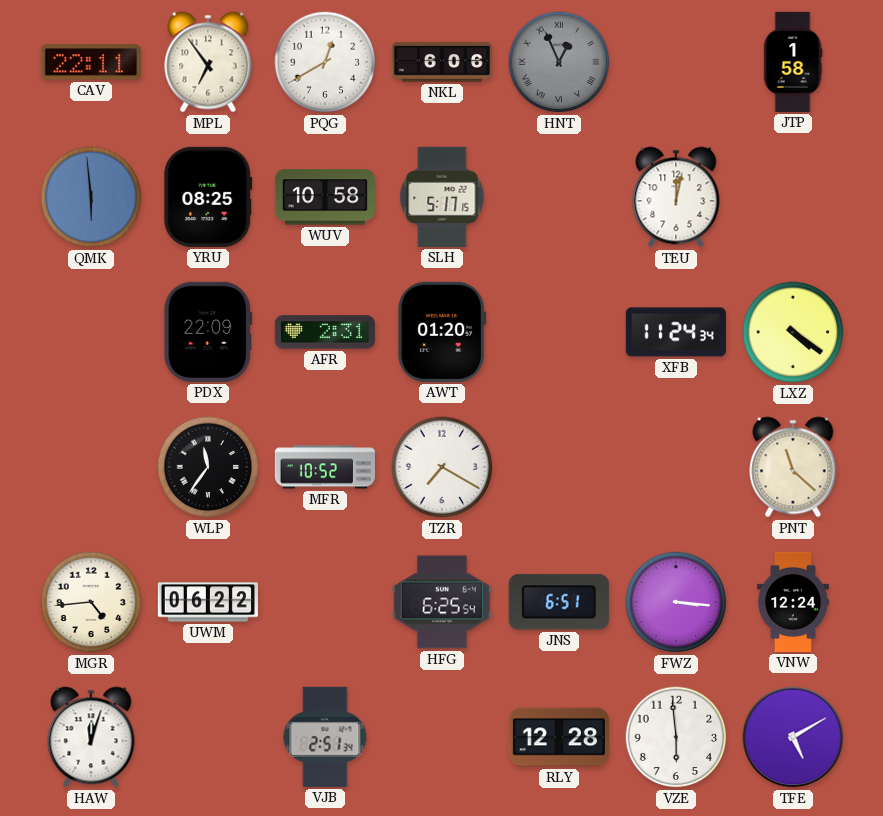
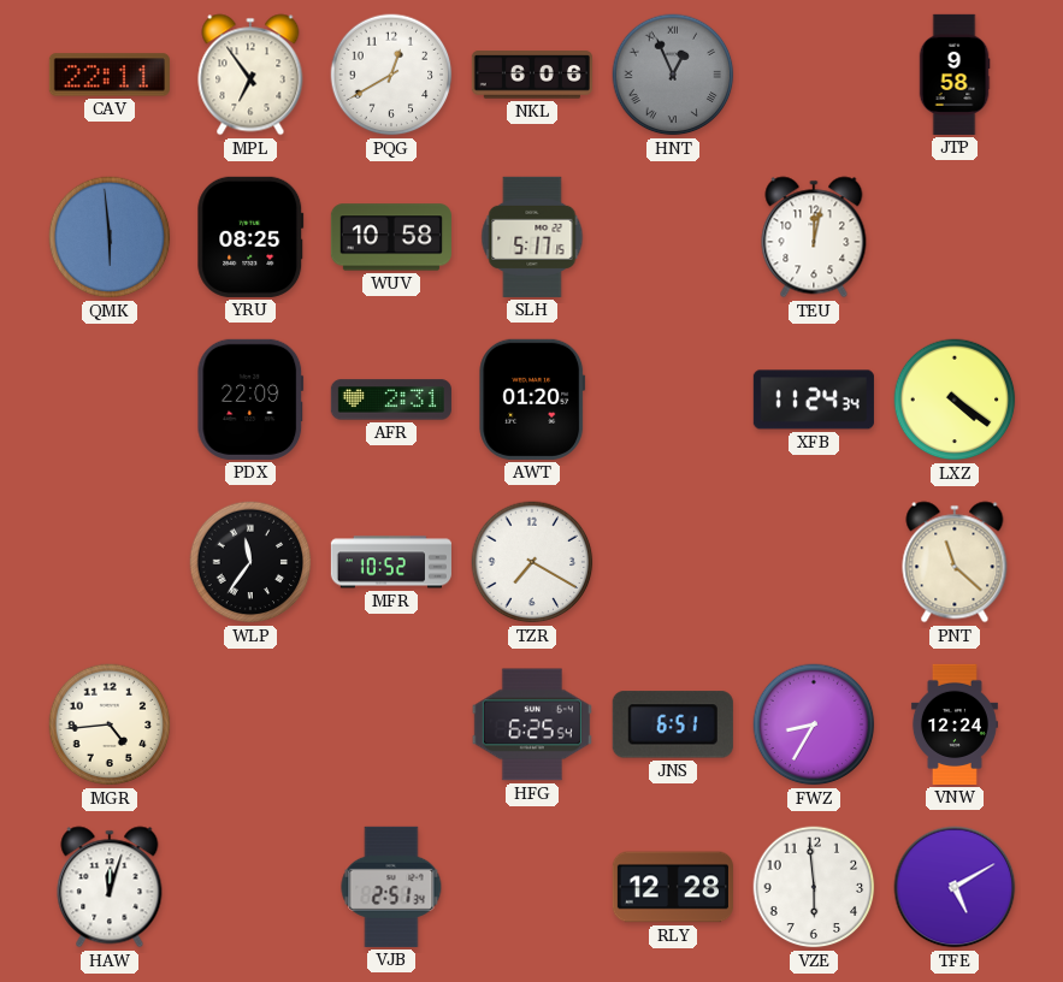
JTP: 1:58 -> 9:58
UWM: 06:22 -> none
FWZ: 3:16 -> 8:35
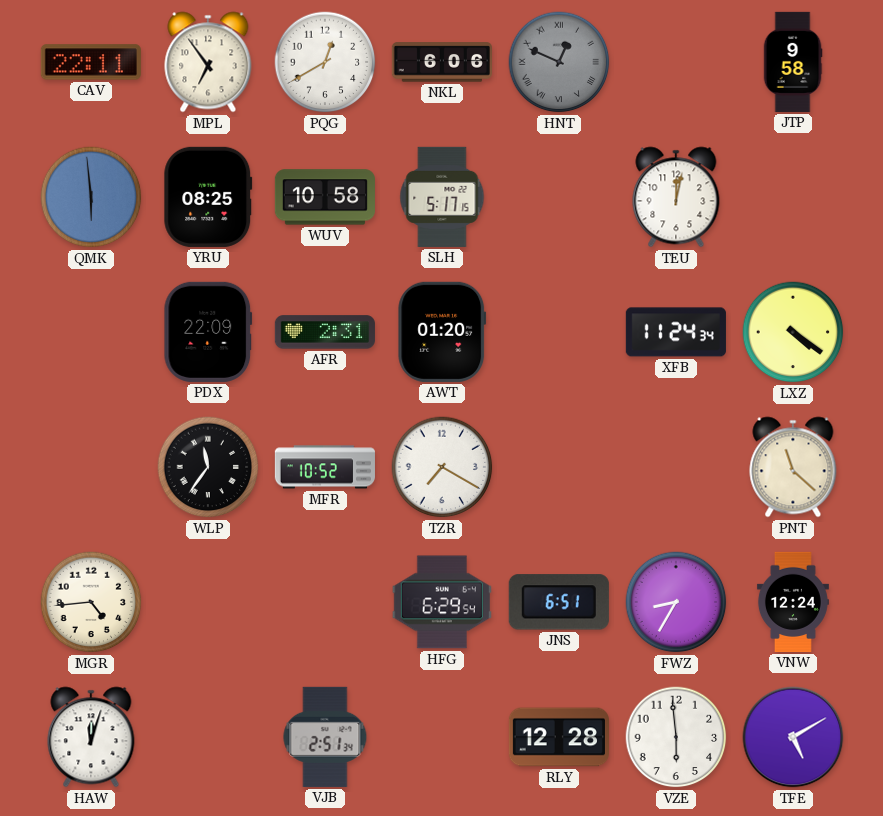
HNT: 12:56 -> 12:49
HFG: 6:25 -> 6:29
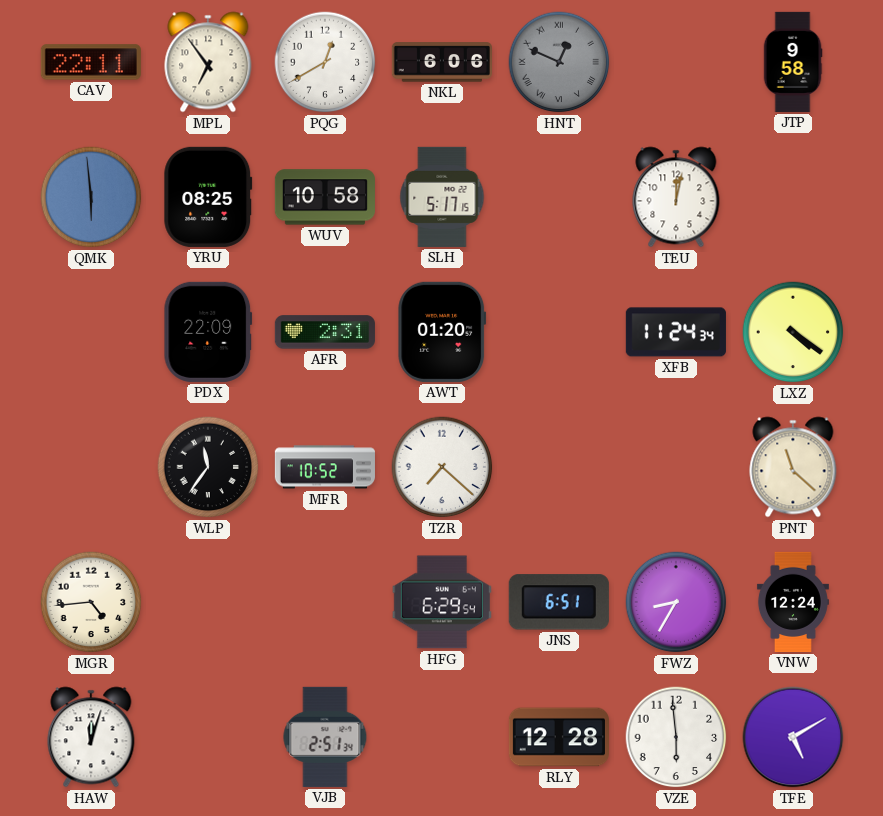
TZR: 7:20 -> 7:22
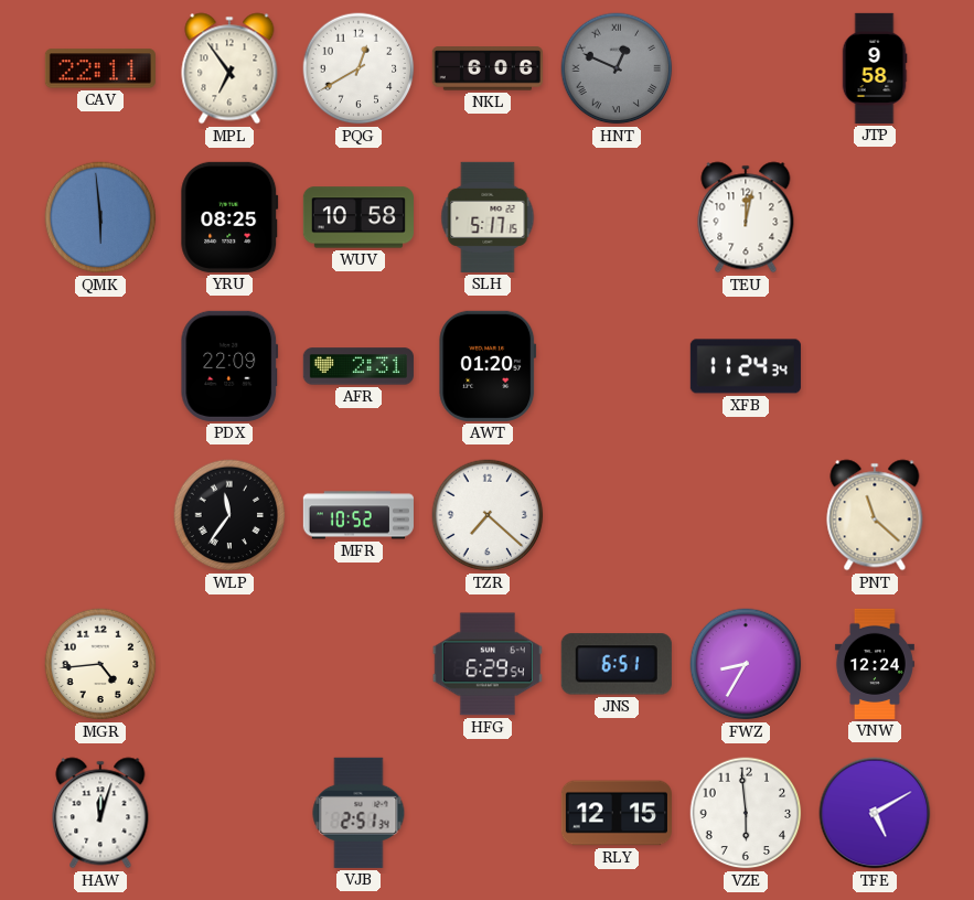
LXZ: 4:21 -> none
RLY: 12:28 -> 12:15
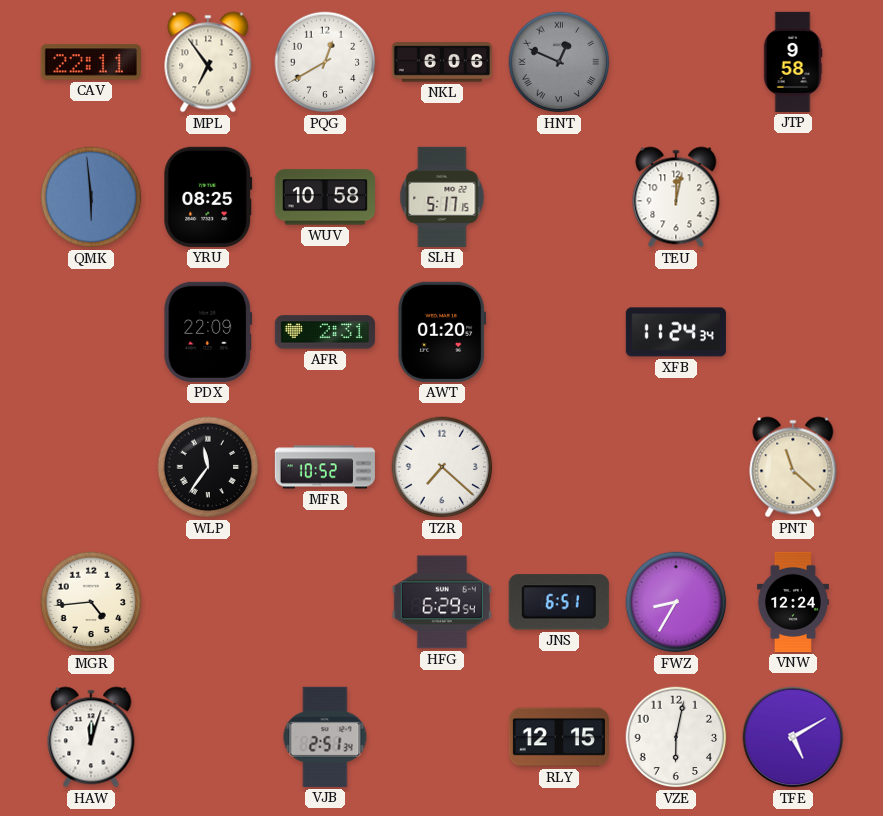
VZE: 5:59 -> 6:02
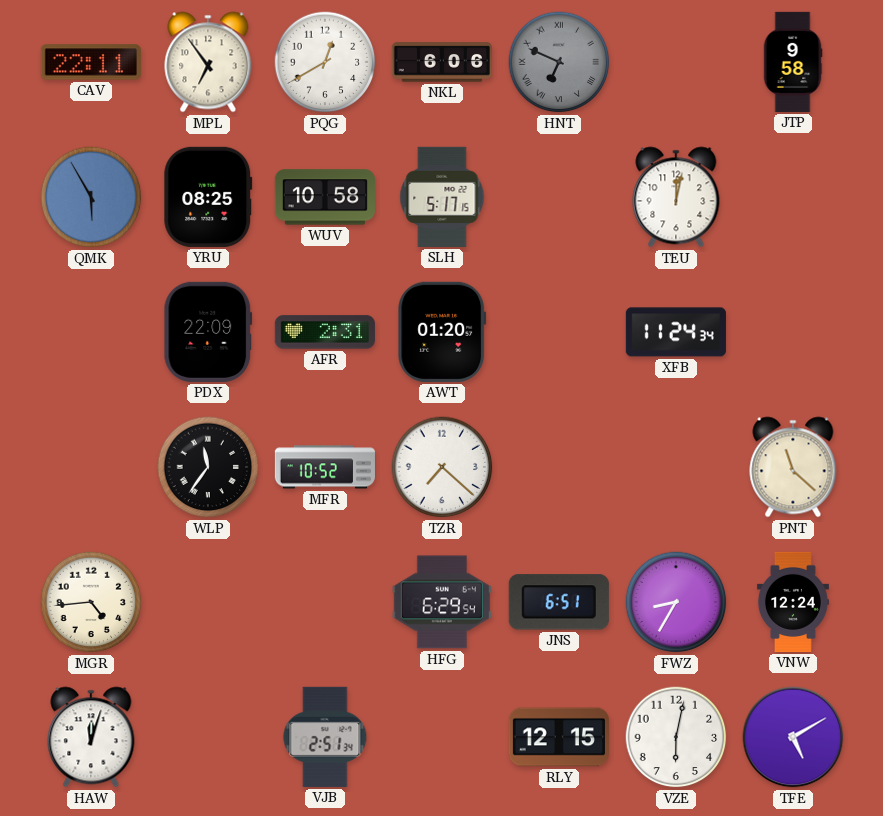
HNT: 12:49 -> 6:49
QMK: 5:59 -> 5:55
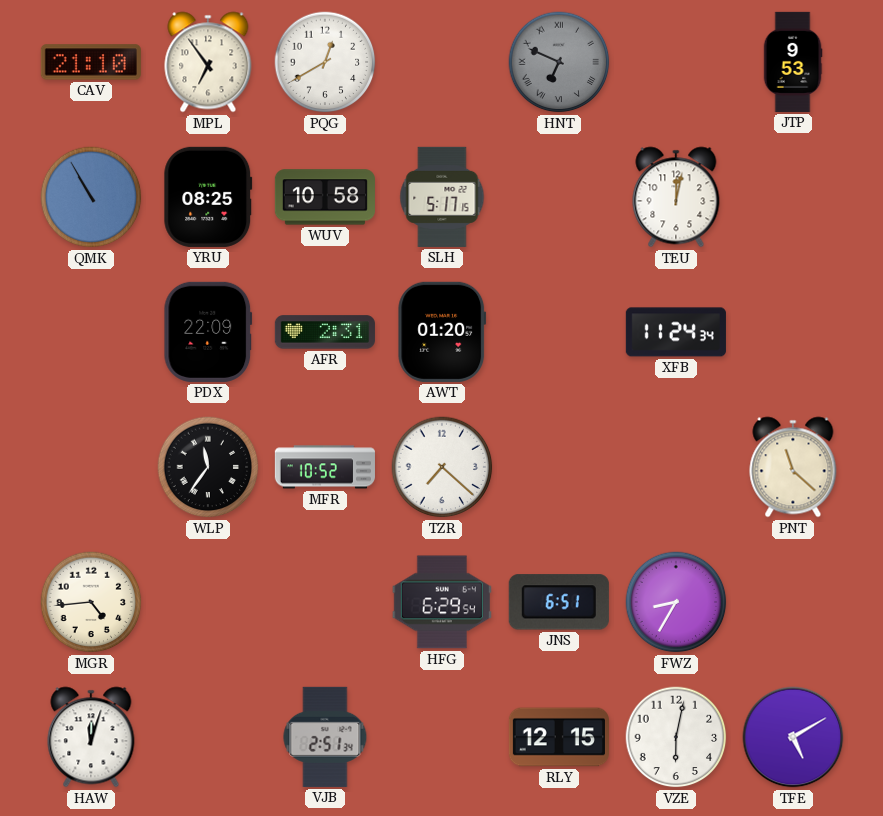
CAV: 22:11 -> 21:10
NKL: 6:06 -> none
JTP: 9:58 -> 9:53
QMK: 5:55 -> 10:55
VNW: 12:24 -> none
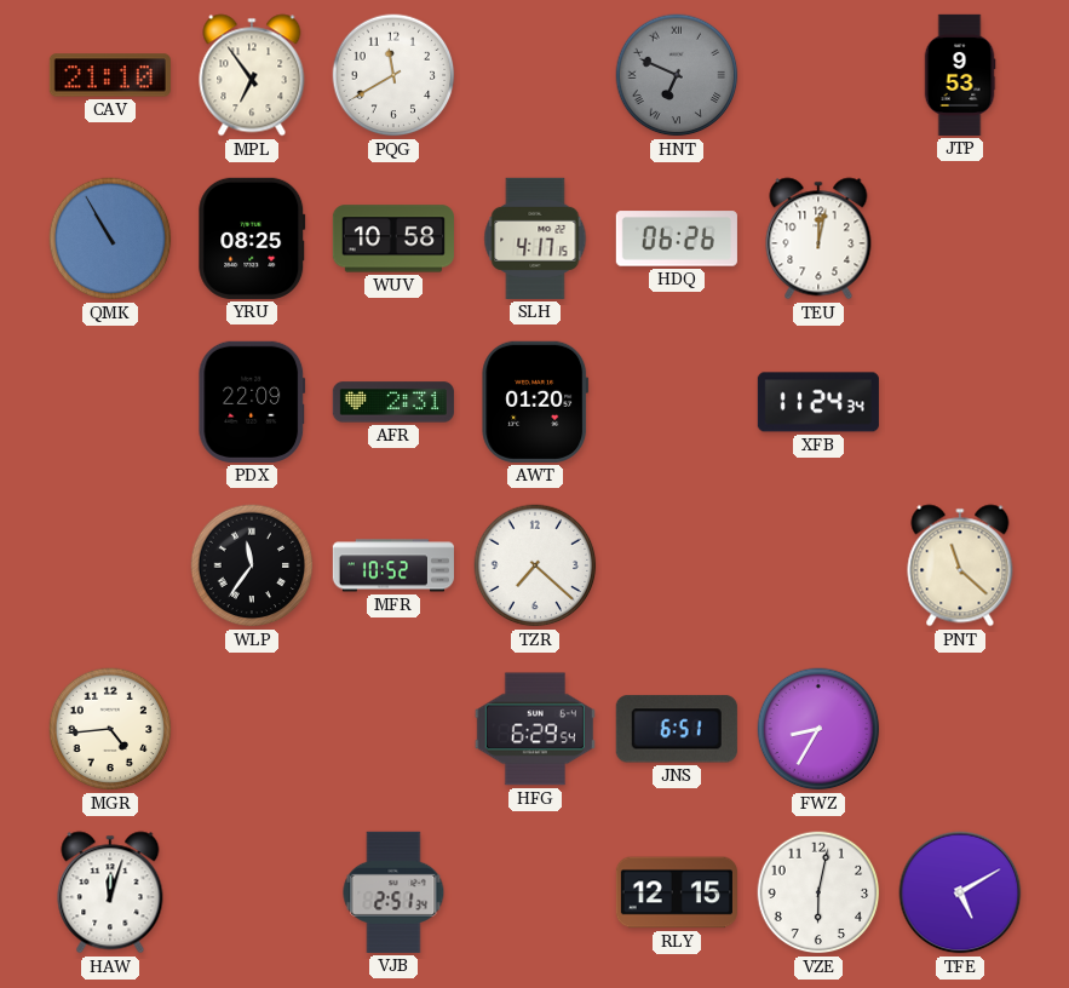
PQG: 12:40 -> 11:40
SLH: 5:17 -> 4:17
HDQ: none -> 06:26
